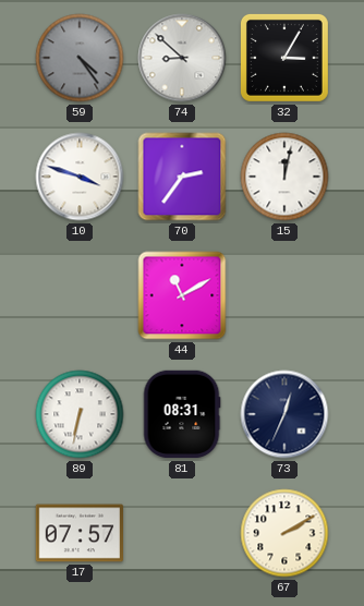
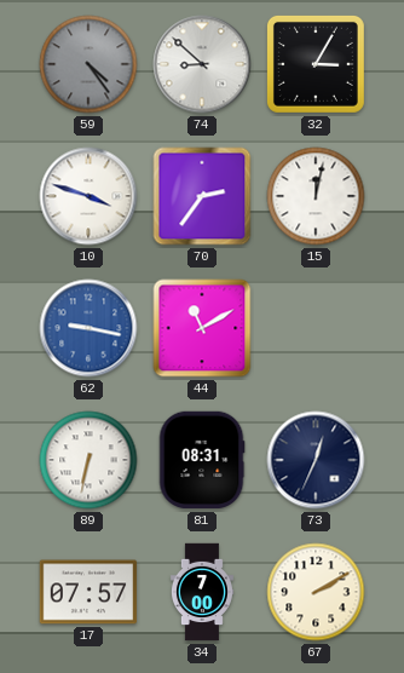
62: none -> 9:17
34: none -> 7:00
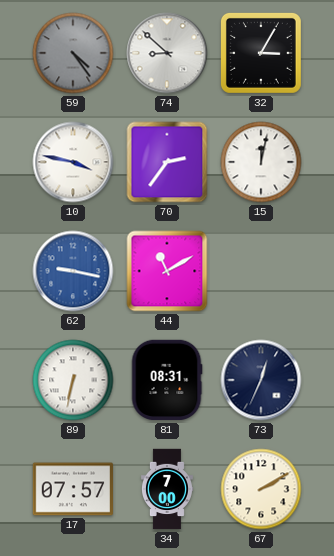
10: 3:48 -> 3:47
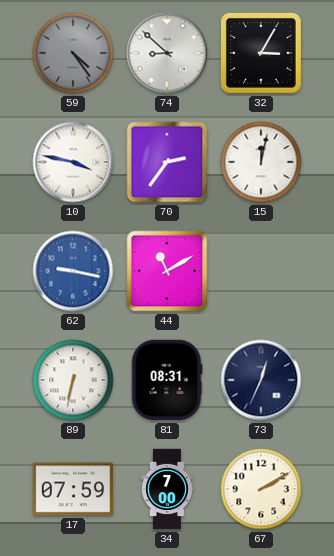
17: 07:57 -> 07:59
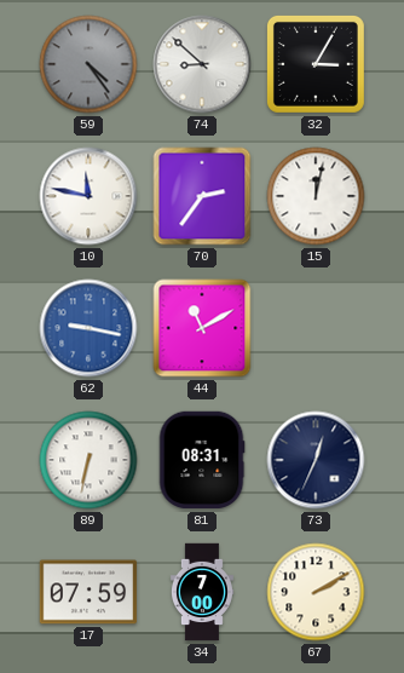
10: 3:47 -> 11:47
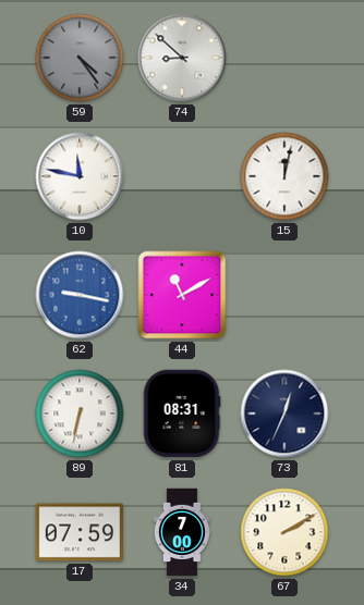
32: 3:05 -> none
70: 2:36 -> none
